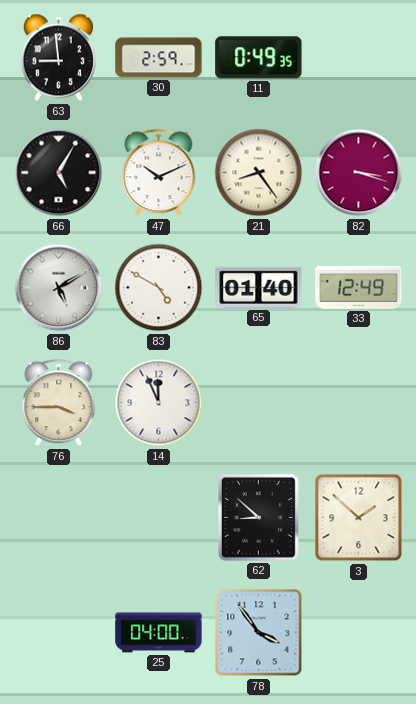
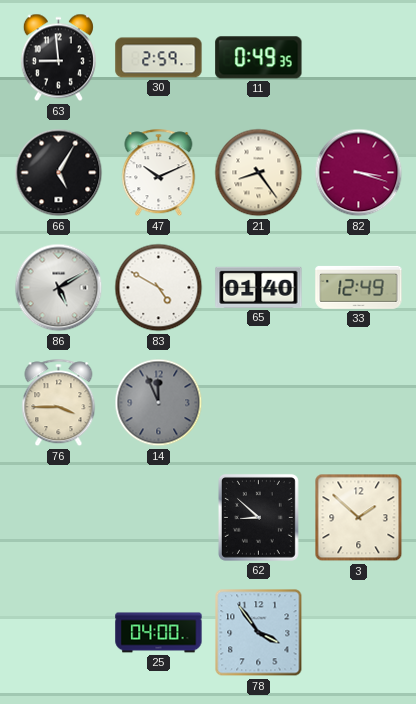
14 dial: white -> grey
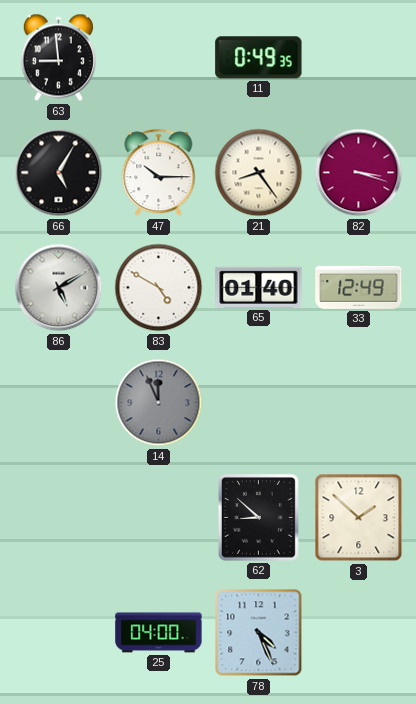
30: 2:59 -> none
47: 10:11 -> 10:15
76: 3:45 -> none
78: 3:54 -> 4:26
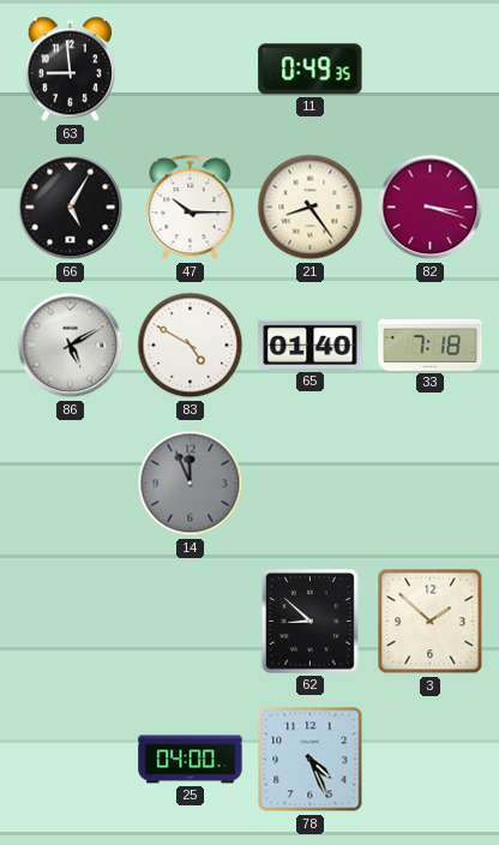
33: 12:49 -> 7:18
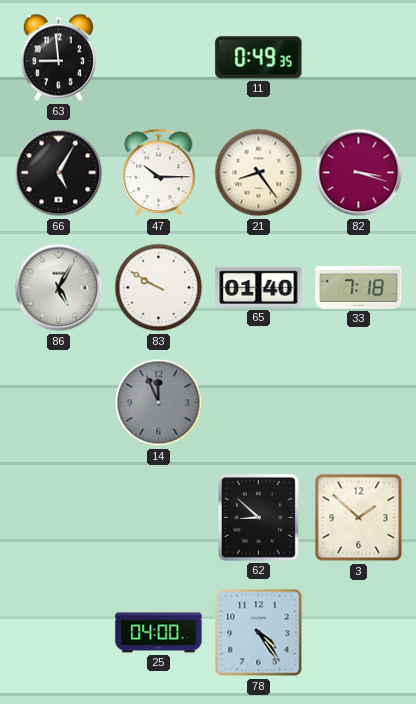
86: 5:10 -> 5:05
83: 4:50 -> 9:50
78: 4:26 -> 4:24
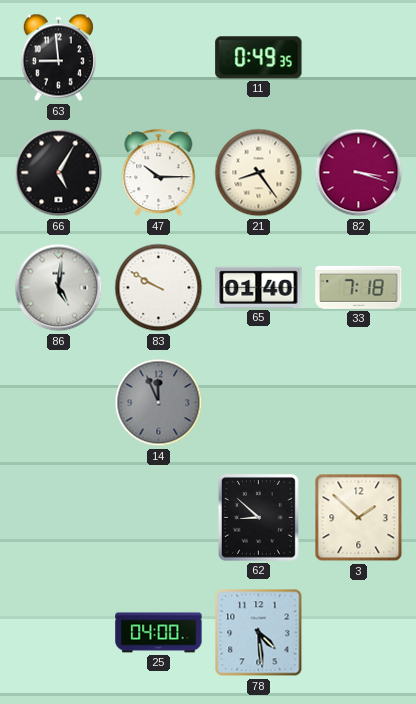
86: 5:05 -> 5:01
78: 4:24 -> 4:29
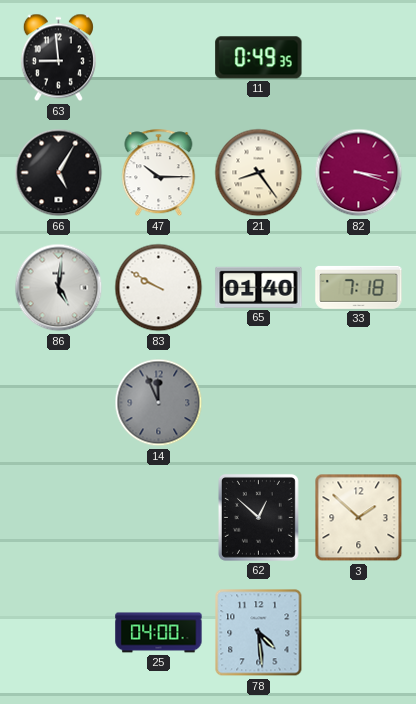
62: 8:52 -> 12:52
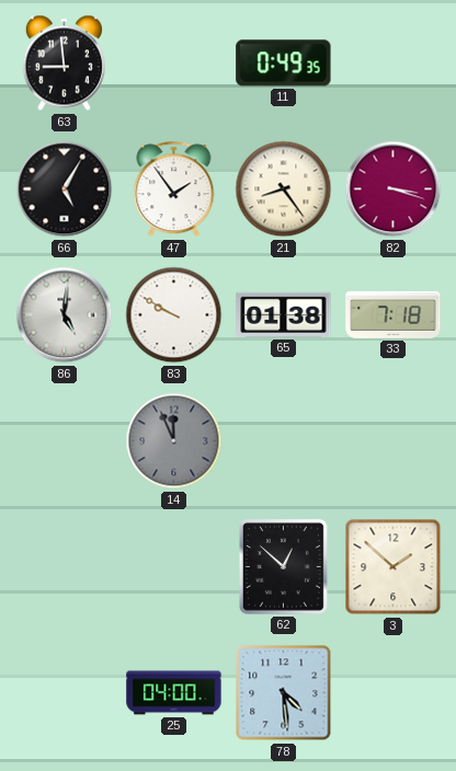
47: 10:15 -> 1:54
65: 01:40 -> 01:38
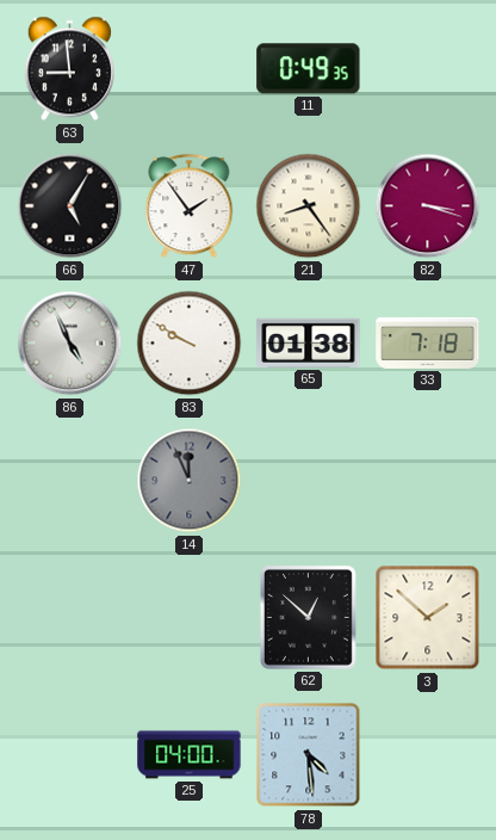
86: 5:01 -> 4:56
